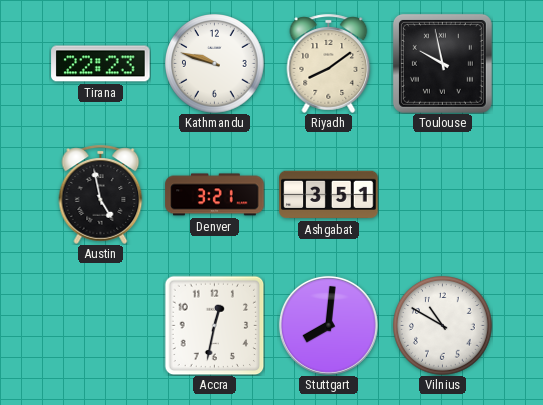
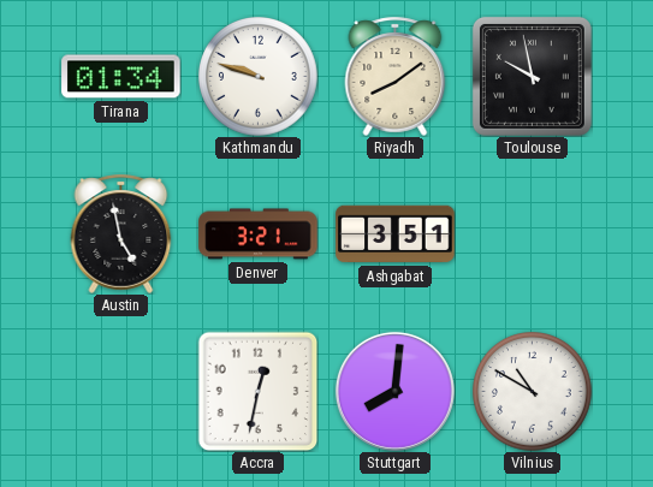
Tirana: 22:23 -> 01:34
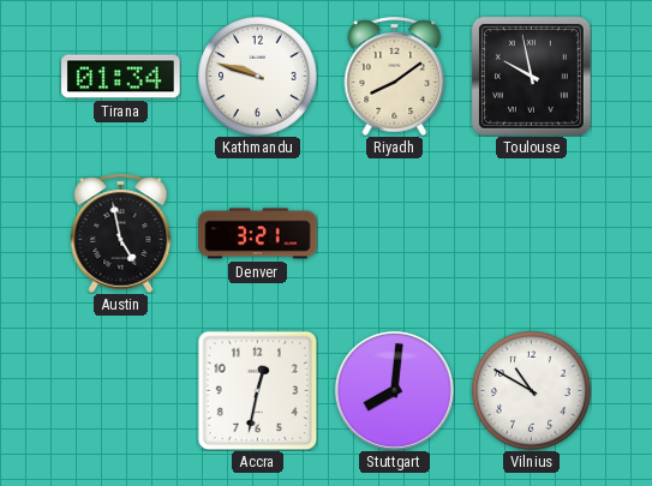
Ashgabat: 3:51 -> none
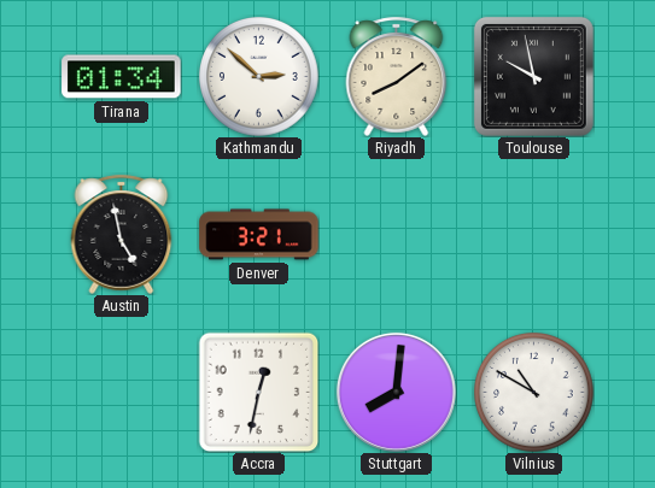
Kathmandu: 9:48 -> 2:52
